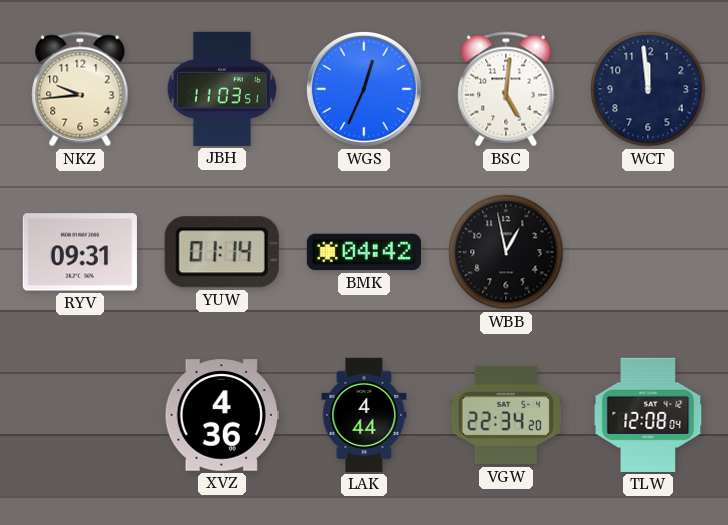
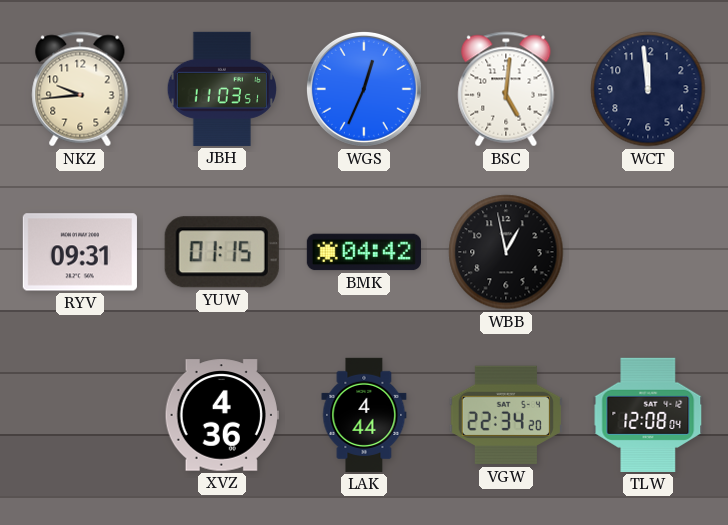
YUW: 01:14 -> 01:15
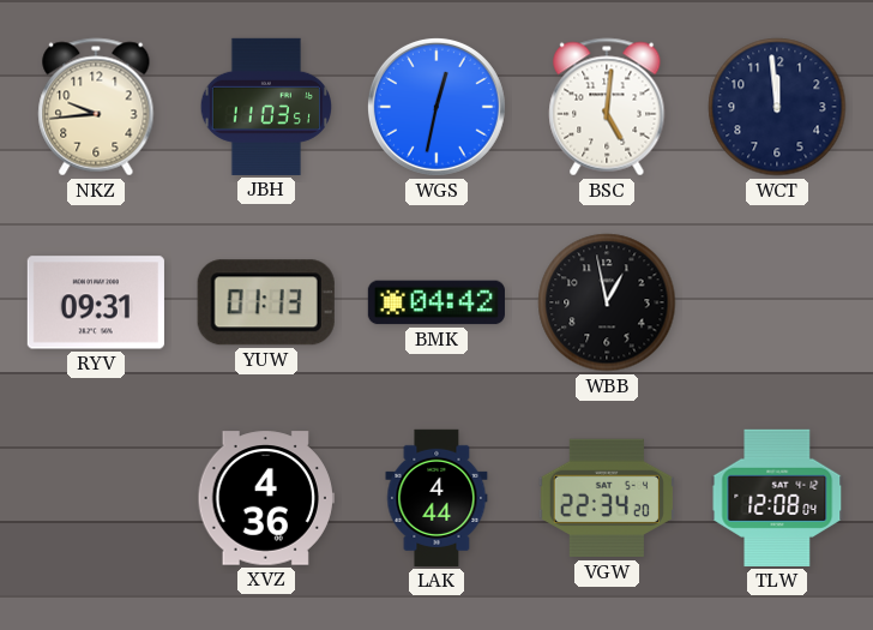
WGS: 12:34 -> 12:32
YUW: 01:15 -> 01:13
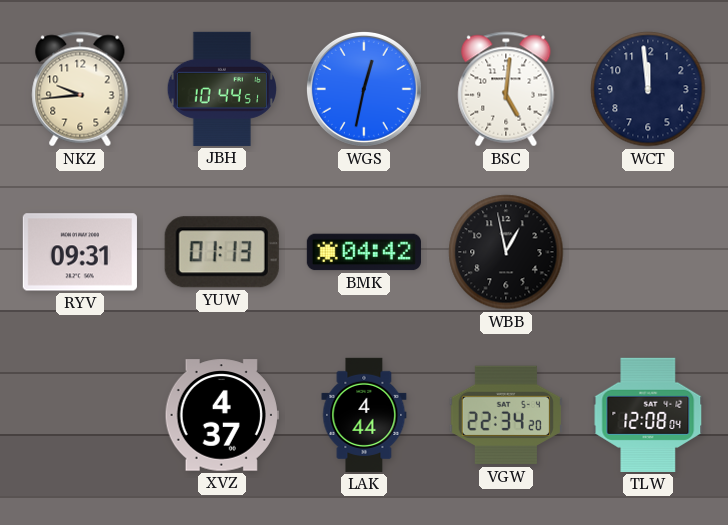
JBH: 11:03 -> 10:44
XVZ: 4:36 -> 4:37
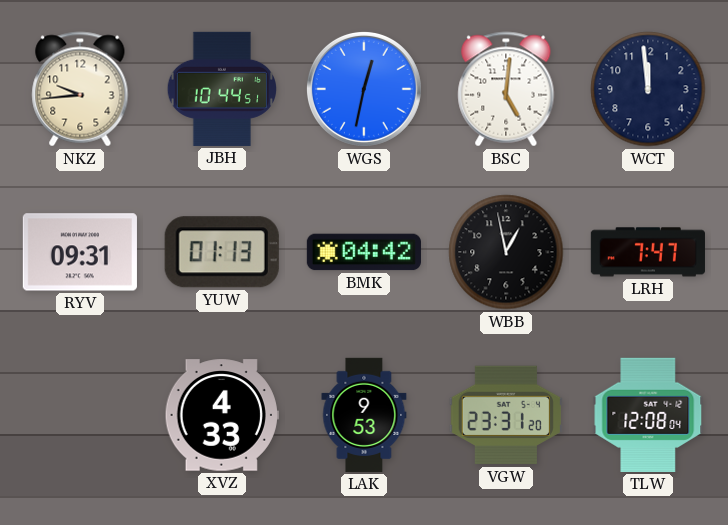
LRH: none -> 7:47
XVZ: 4:37 -> 4:33
LAK: 4:44 -> 9:53
VGW: 22:34 -> 23:31
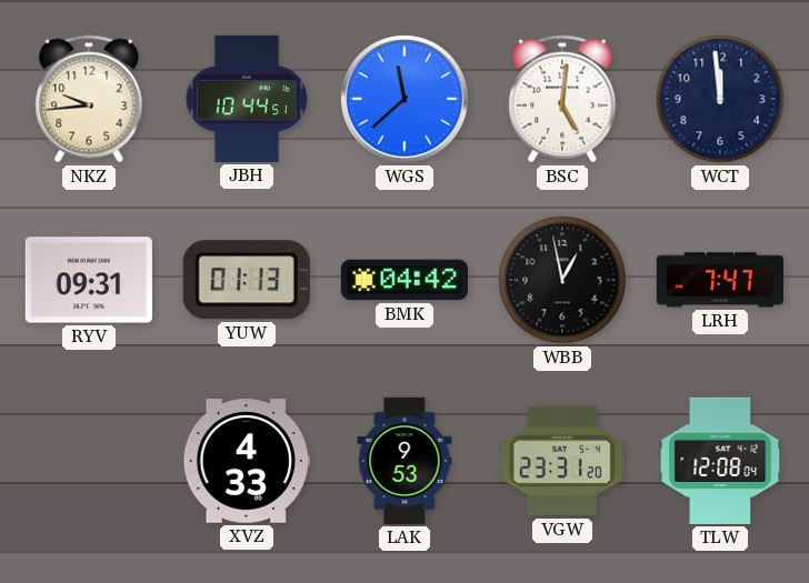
WGS: 12:32 -> 11:38
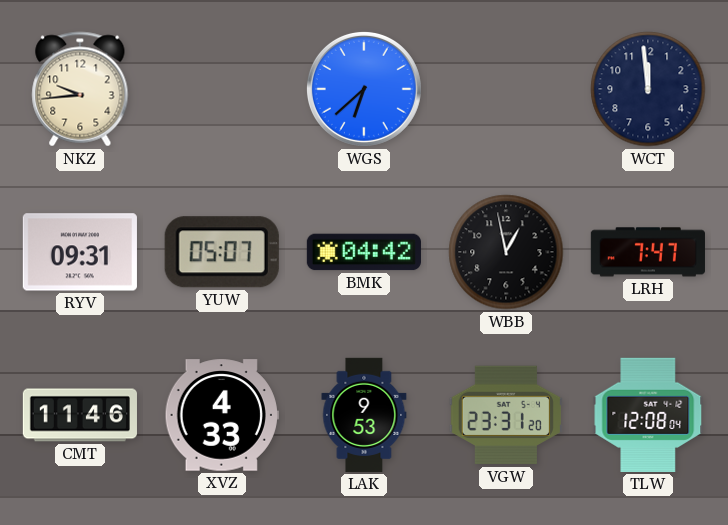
JBH: 10:44 -> none
WGS: 11:38 -> 6:38
BSC: 5:01 -> none
YUW: 01:13 -> 05:07
CMT: none -> 11:46
